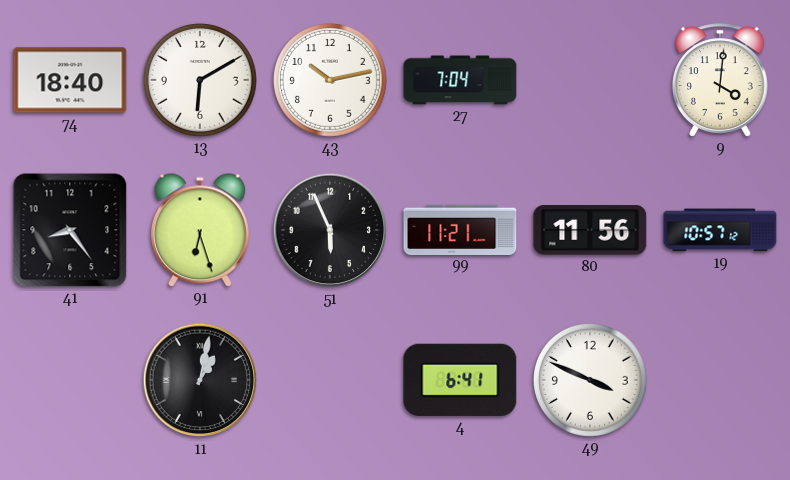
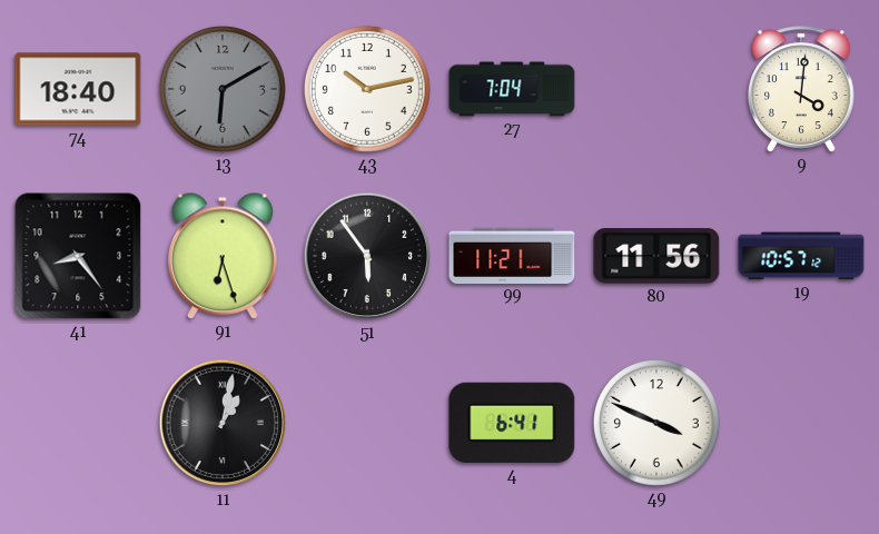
13 dial: white -> grey
51: 5:56 -> 5:54
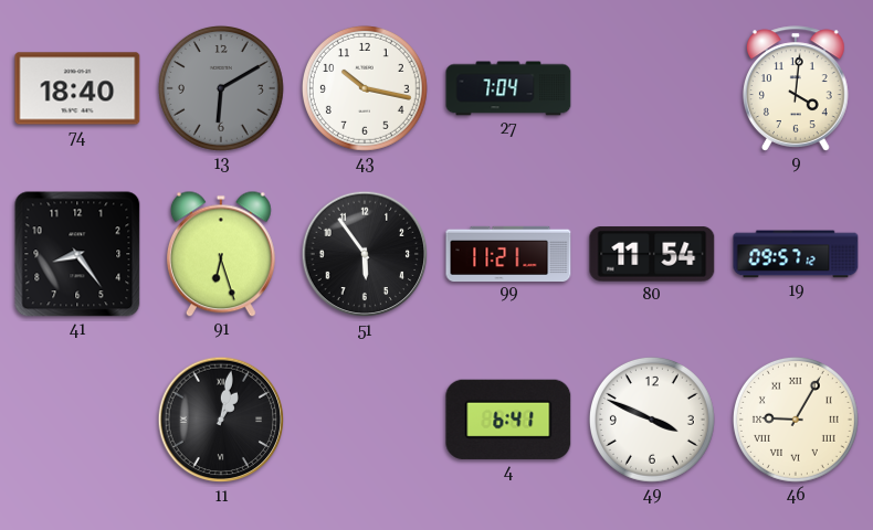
43: 10:13 -> 10:17
80: 11:56 -> 11:54
19: 10:57 -> 09:57
46: none -> 9:05
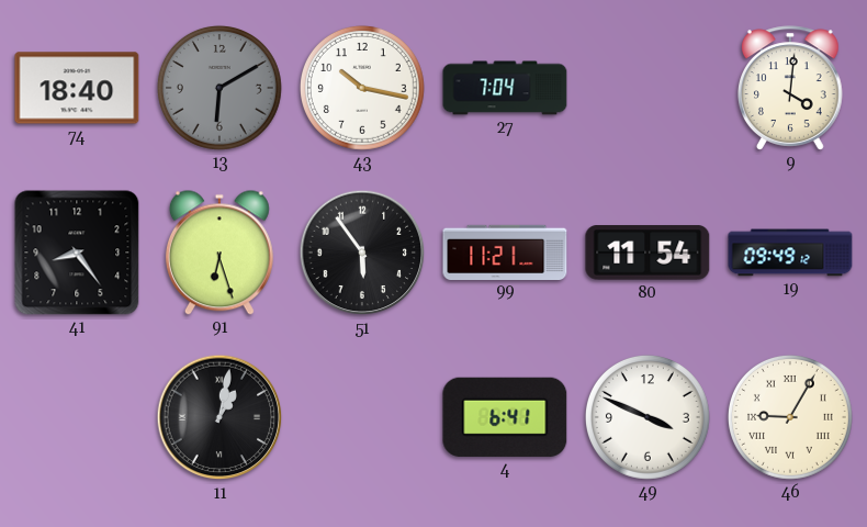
19: 09:57 -> 09:49
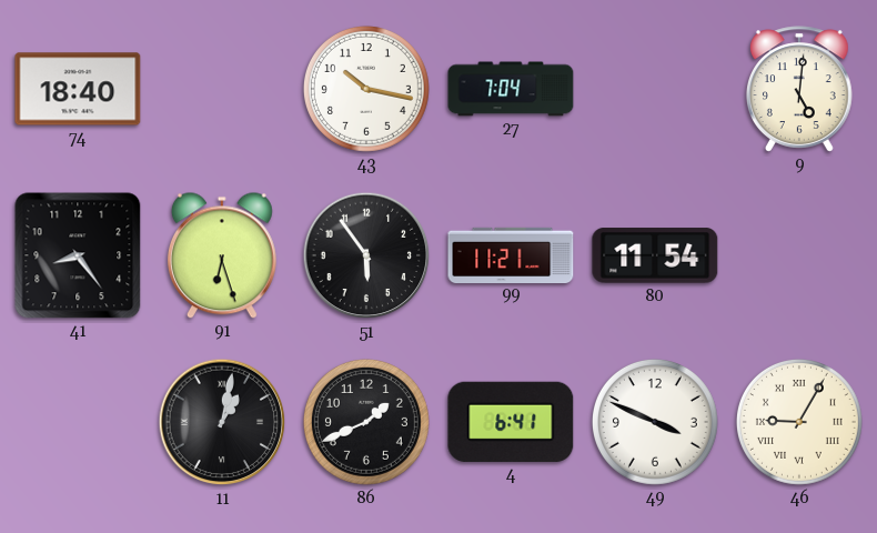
13: 6:10 -> none
9: 4:01 -> 5:01
19: 09:49 -> none
86: none -> 1:41
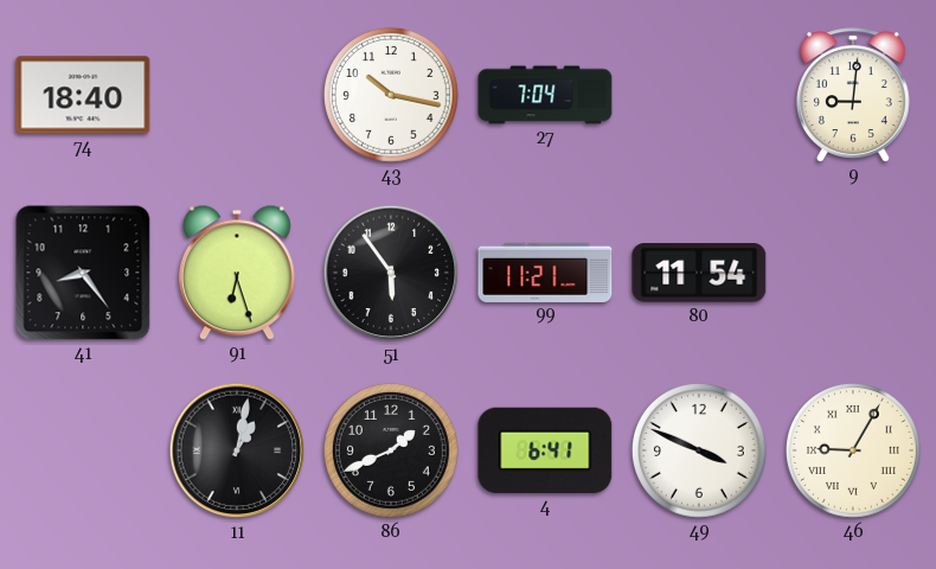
9: 5:01 -> 9:01
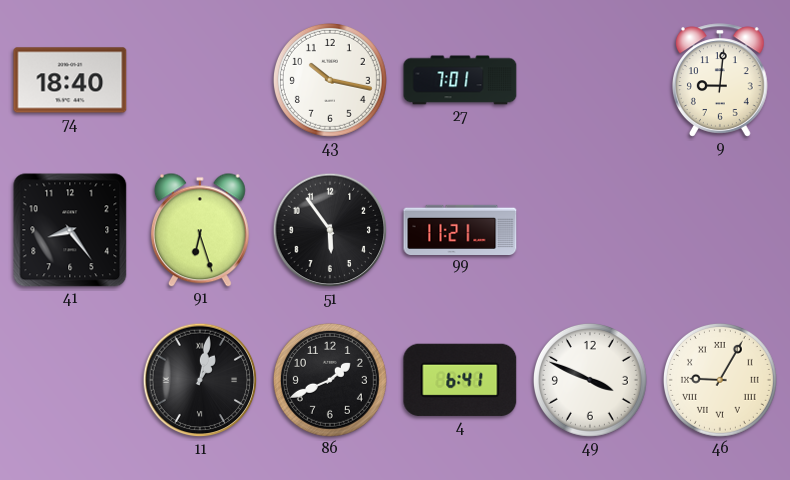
27: 7:04 -> 7:01
80: 11:54 -> none
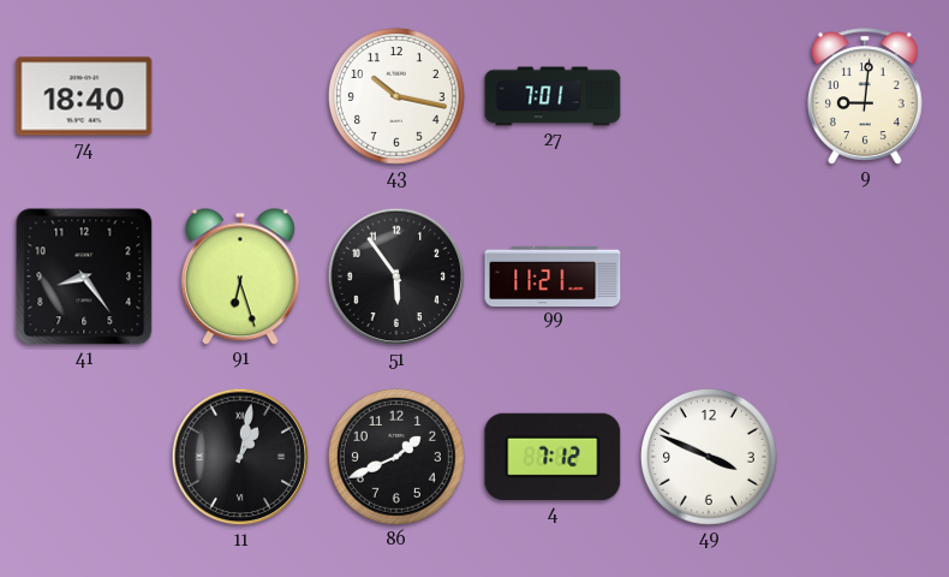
4: 6:41 -> 7:12
46: 9:05 -> none
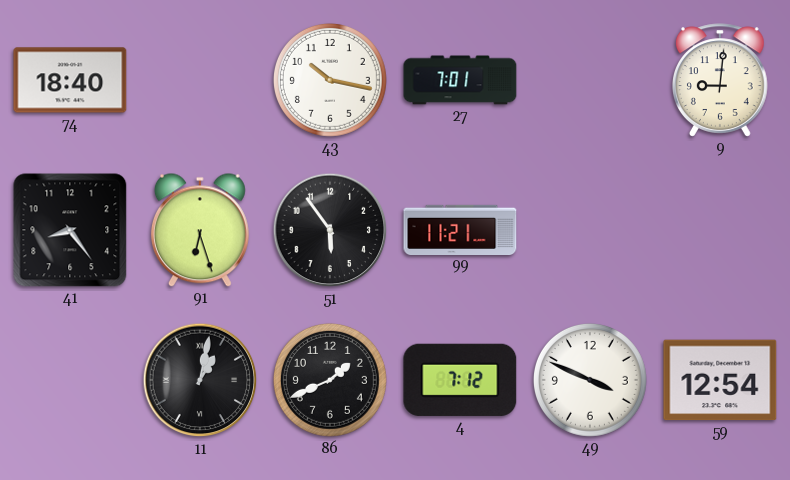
59: none -> 12:54
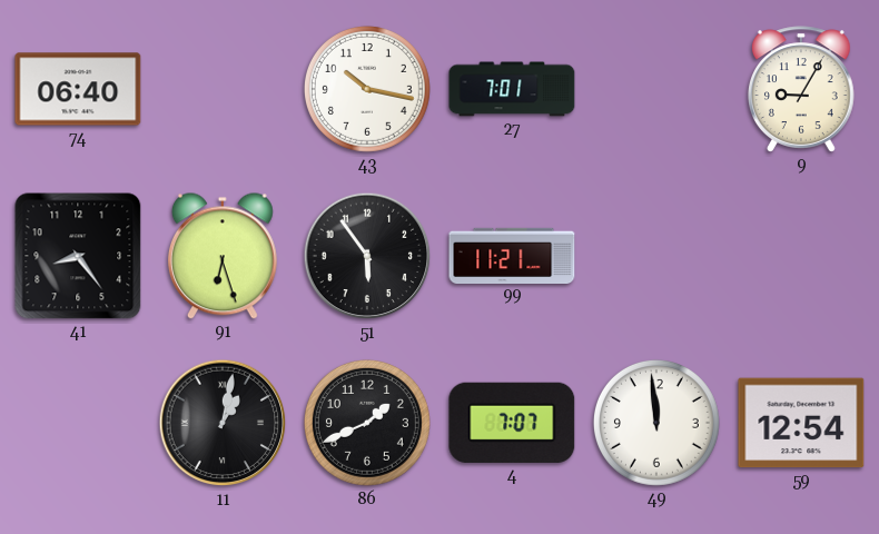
74: 18:40 -> 06:40
9: 9:01 -> 9:05
4: 7:12 -> 7:07
49: 3:49 -> 11:59
